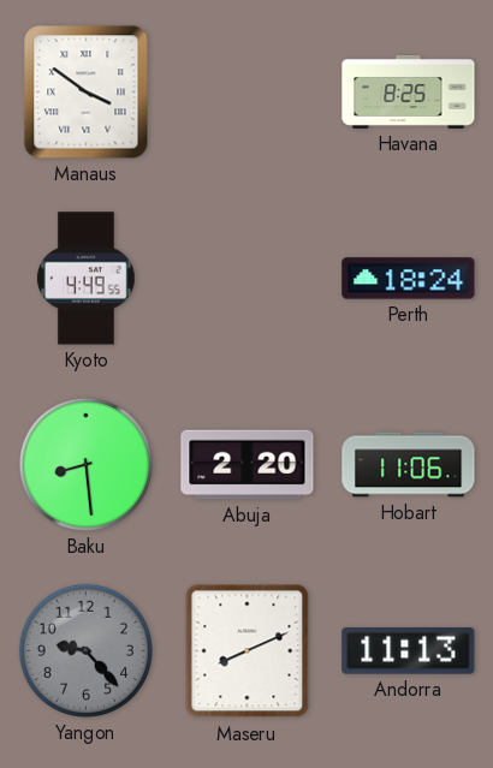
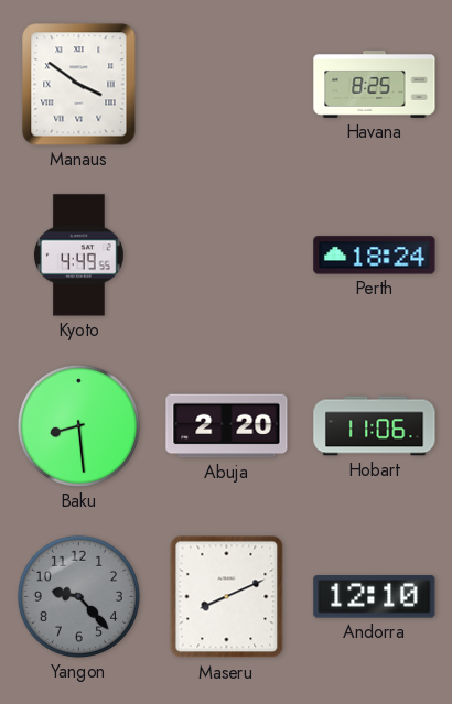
Andorra: 11:13 -> 12:10
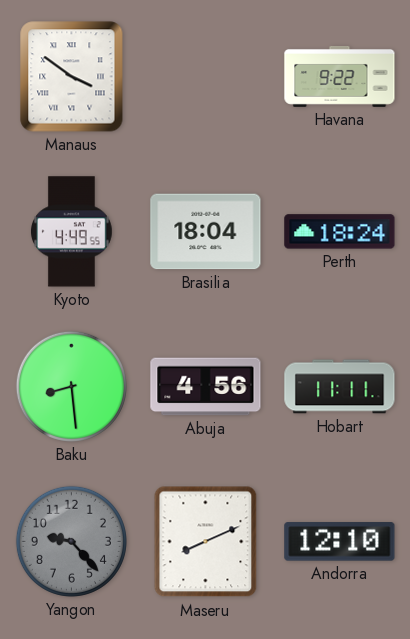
Havana: 8:25 -> 9:22
Brasilia: none -> 18:04
Abuja: 2:20 -> 4:56
Hobart: 11:06 -> 11:11
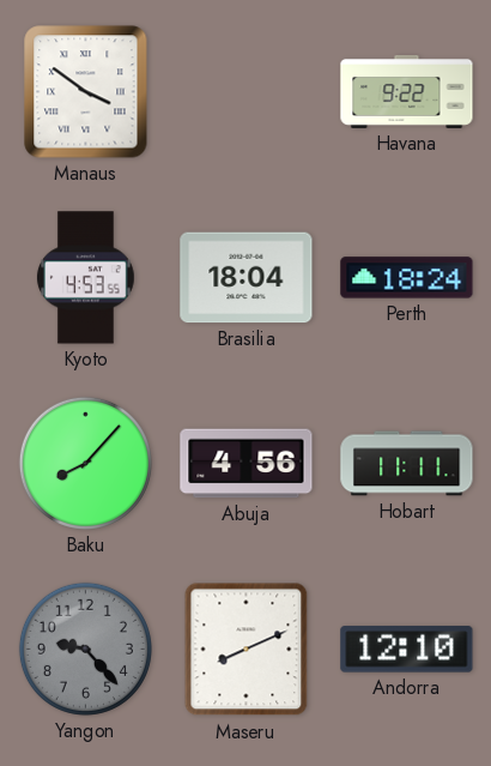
Kyoto: 4:49 -> 4:53
Baku: 8:29 -> 8:07
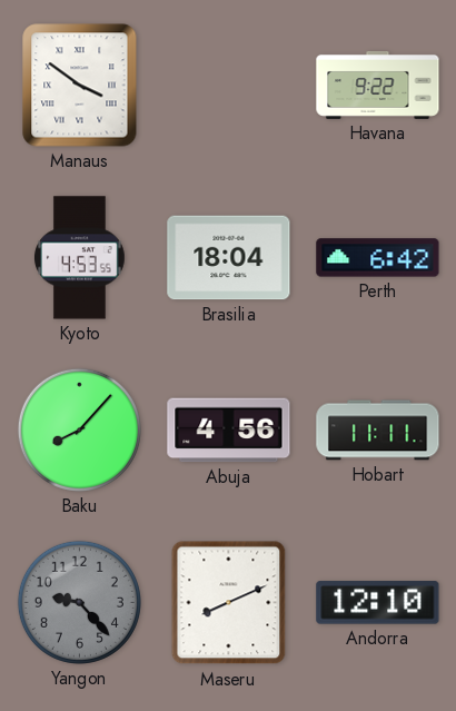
Perth: 18:24 -> 6:42
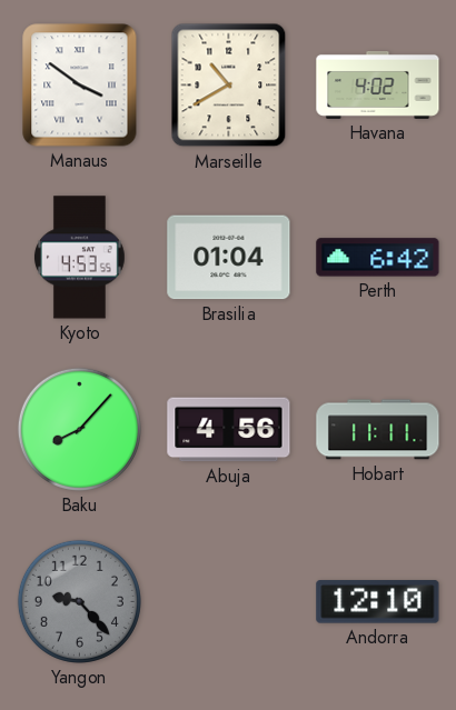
Marseille: none -> 10:40
Havana: 9:22 -> 4:02
Brasilia: 18:04 -> 01:04
Maseru: 8:11 -> none
